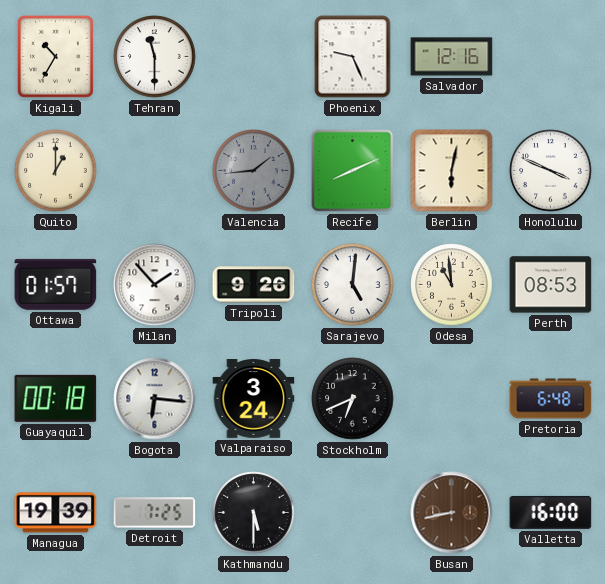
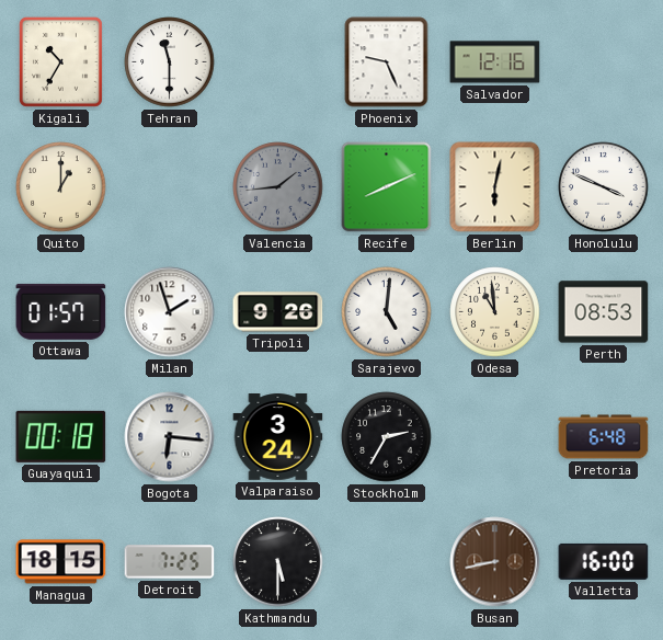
Milan: 1:53 -> 1:57
Stockholm: 6:41 -> 2:35
Managua: 19:39 -> 18:15
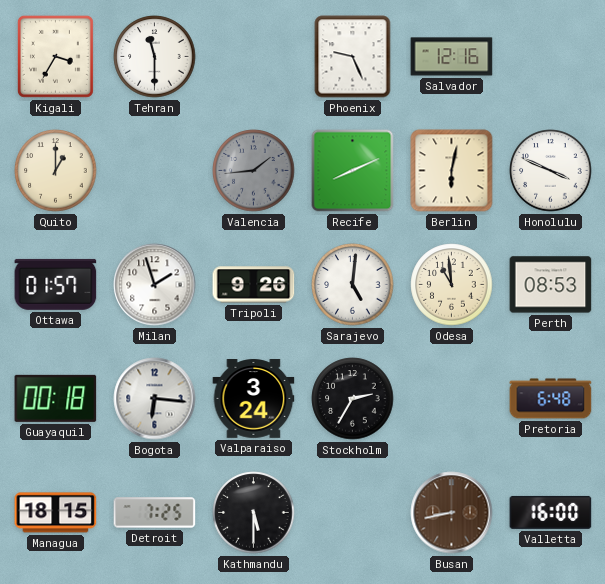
Kigali: 10:35 -> 3:35
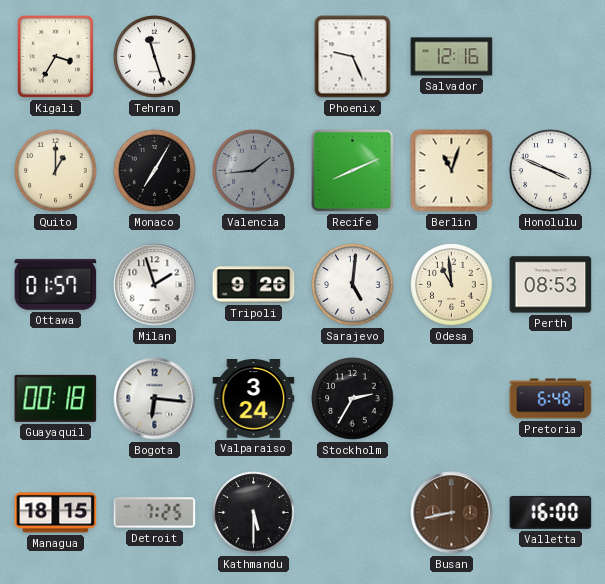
Tehran: 11:30 -> 11:27
Monaco: none -> 7:05
Berlin: 6:02 -> 11:03
